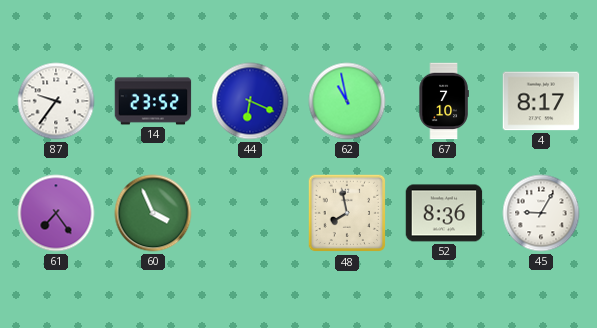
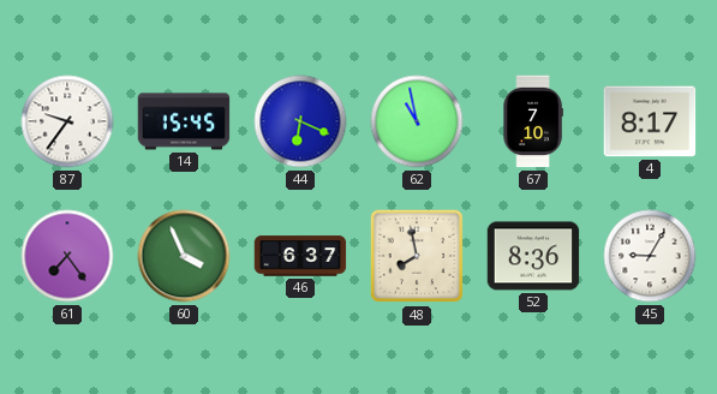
14: 23:52 -> 15:45
46: none -> 6:37
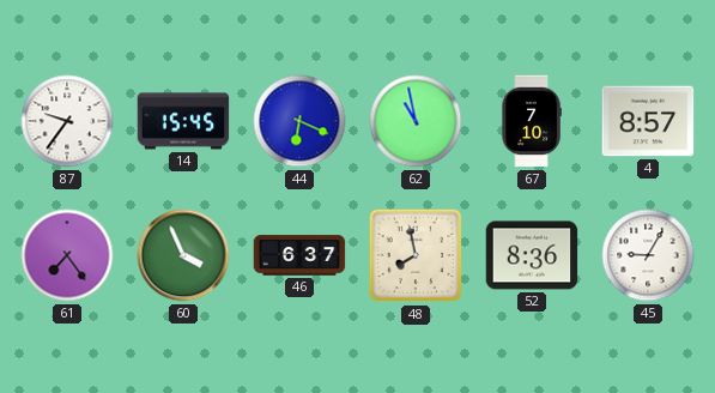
4: 8:17 -> 8:57
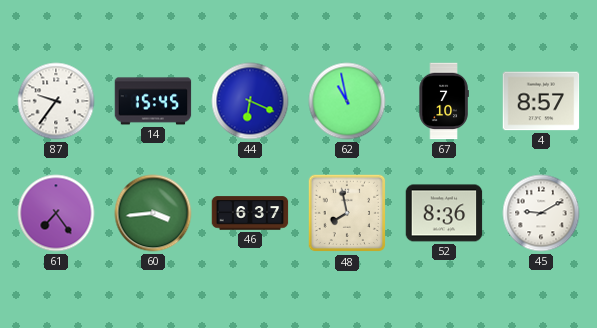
60: 3:56 -> 3:44
45: 9:05 -> 9:10
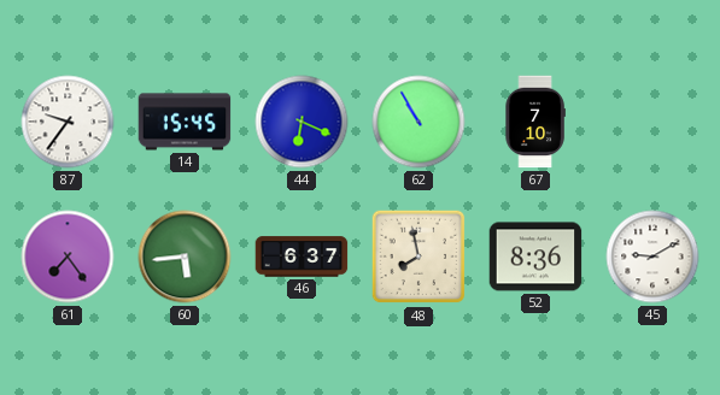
62: 10:58 -> 10:55
4: 8:57 -> none
60: 3:44 -> 5:44
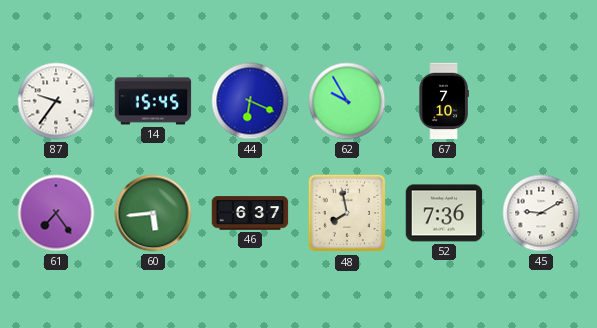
62: 10:55 -> 9:55
52: 8:36 -> 7:36
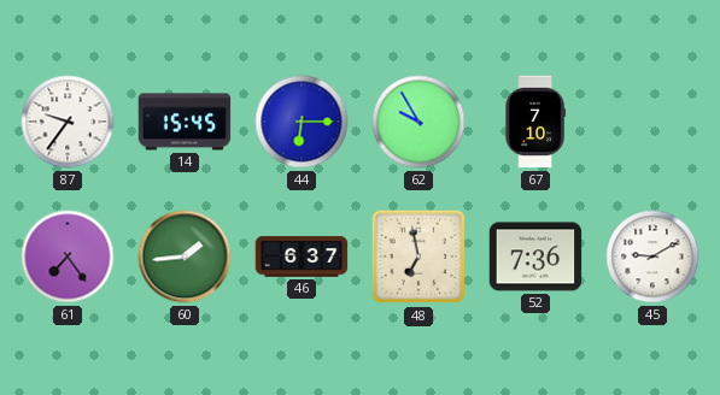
44: 6:19 -> 6:15
60: 5:44 -> 1:44
48: 7:58 -> 6:58
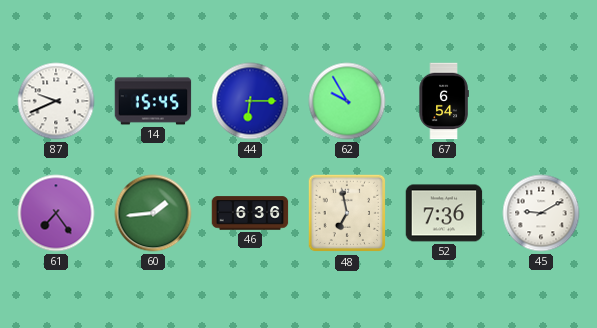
87: 9:36 -> 9:41
67: 7:10 -> 6:54
46: 6:37 -> 6:36
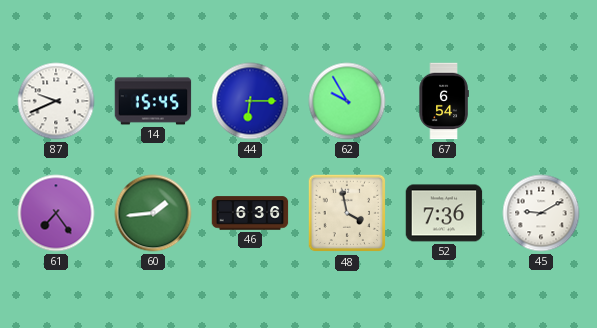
48: 6:58 -> 3:58
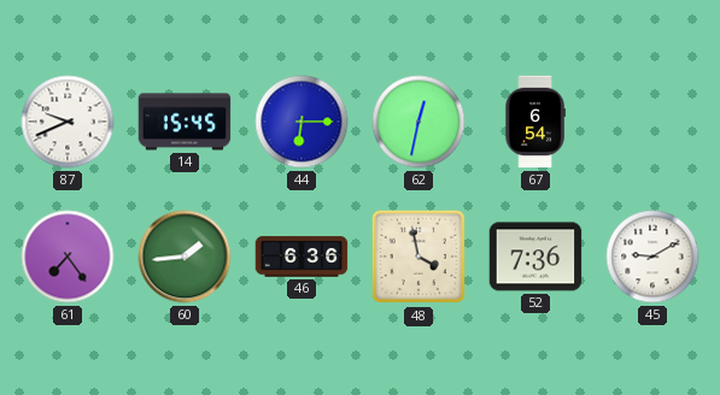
62: 9:55 -> 12:32
